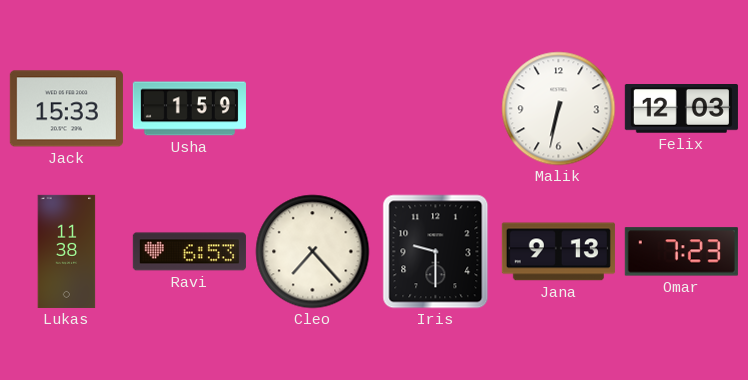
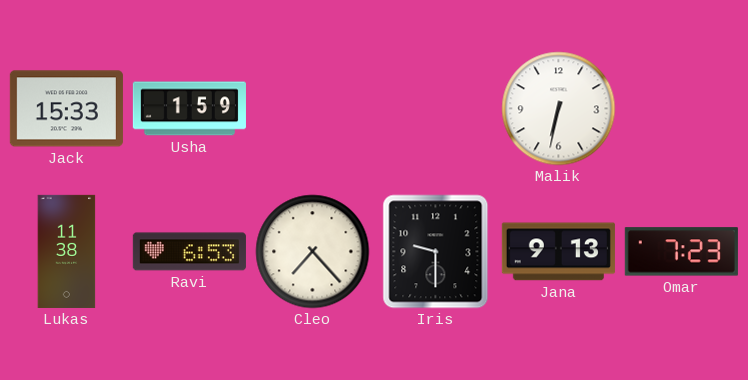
Felix: 12:03 -> none
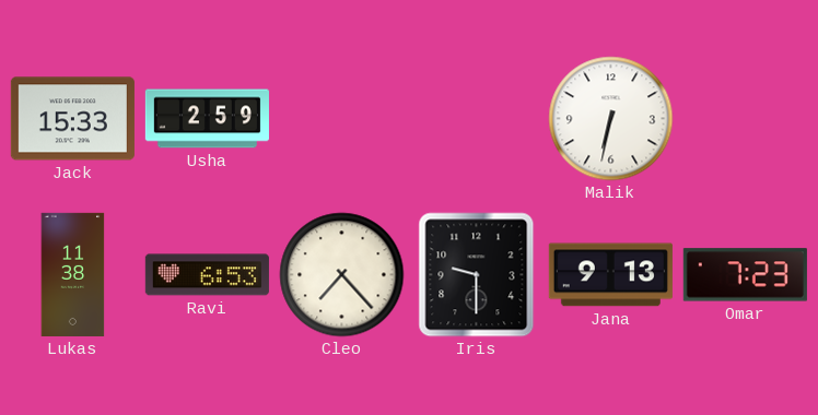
Usha: 1:59 -> 2:59
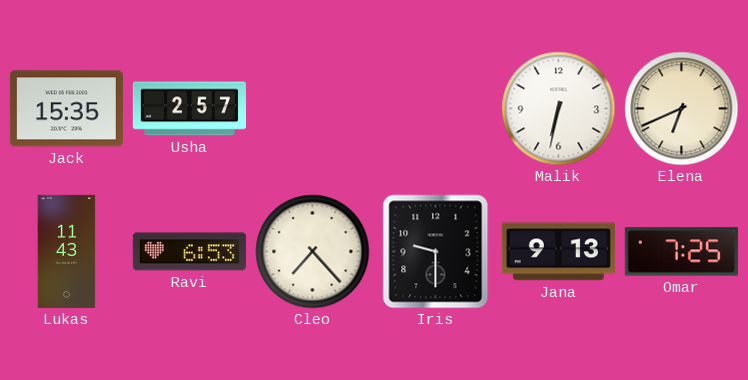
Jack: 15:33 -> 15:35
Usha: 2:59 -> 2:57
Elena: none -> 6:41
Lukas: 11:38 -> 11:43
Omar: 7:23 -> 7:25
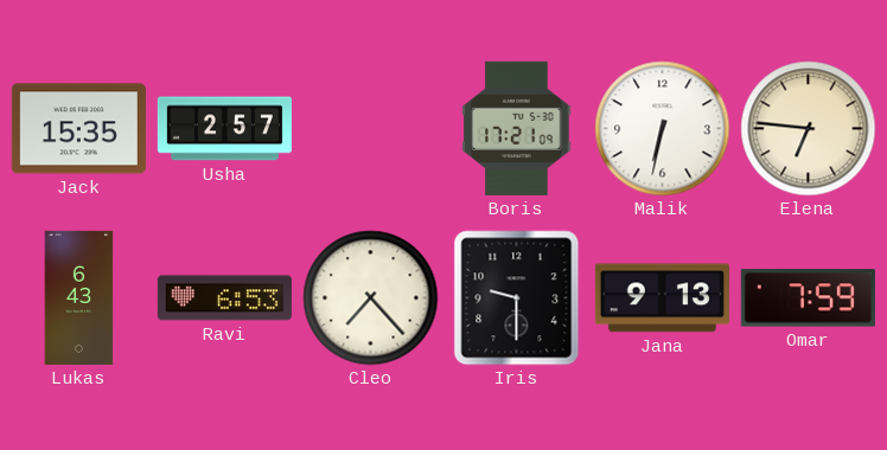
Boris: none -> 17:21
Elena: 6:41 -> 6:46
Lukas: 11:43 -> 6:43
Omar: 7:25 -> 7:59
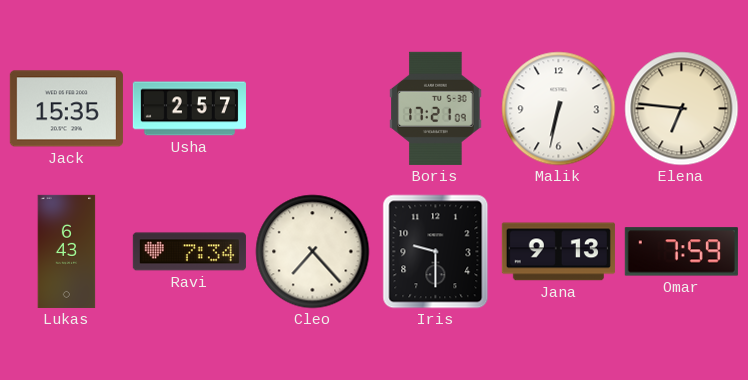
Ravi: 6:53 -> 7:34
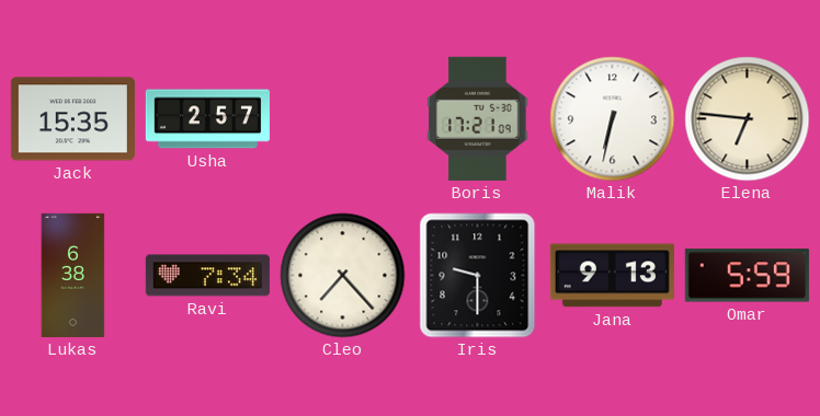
Lukas: 6:43 -> 6:38
Omar: 7:59 -> 5:59
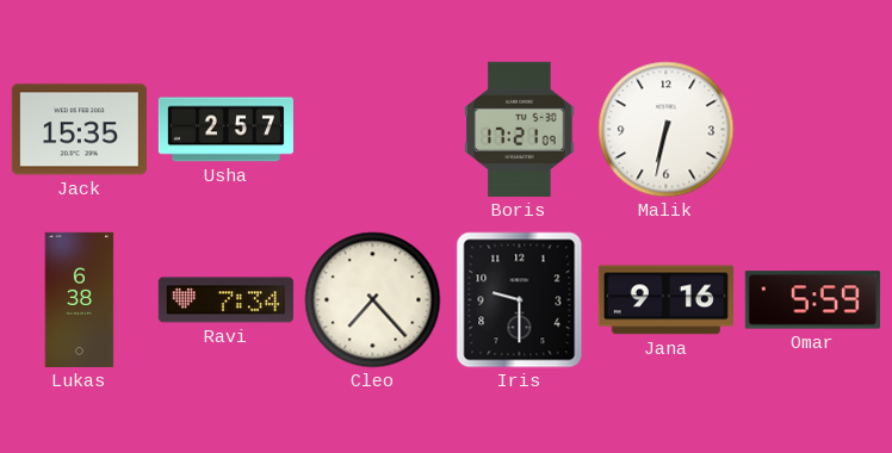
Elena: 6:46 -> none
Jana: 9:13 -> 9:16
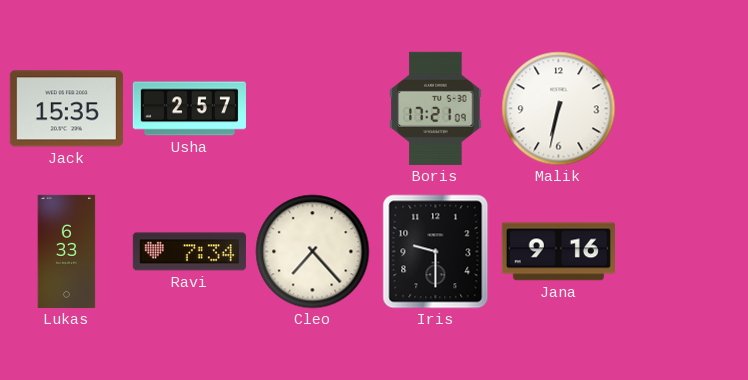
Lukas: 6:38 -> 6:33
Omar: 5:59 -> none
